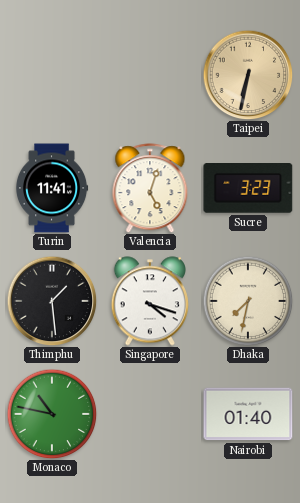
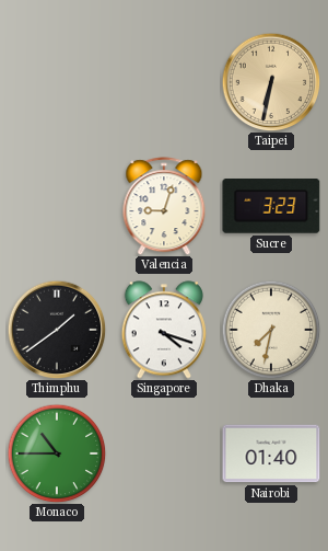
Turin: 11:41 -> none
Valencia: 5:03 -> 9:03
Thimphu: 1:29 -> 1:39
Monaco: 10:47 -> 10:45
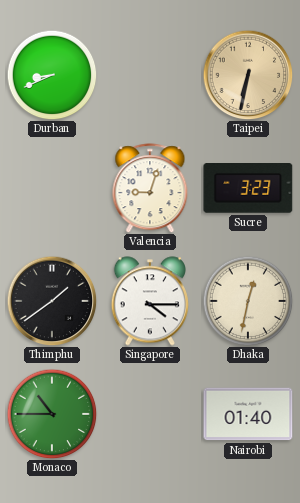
Durban: none -> 8:41
Singapore: 4:18 -> 4:15
Dhaka: 7:32 -> 12:32
